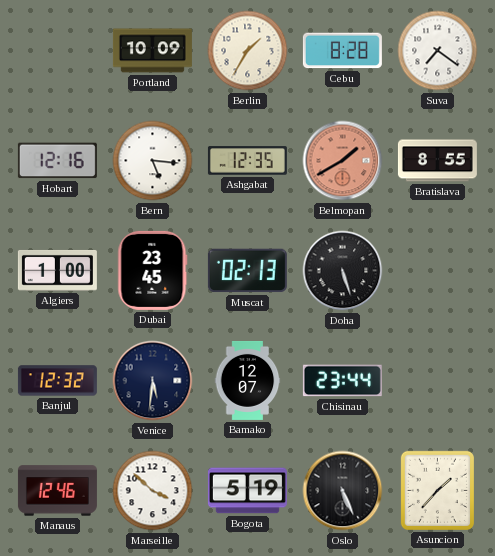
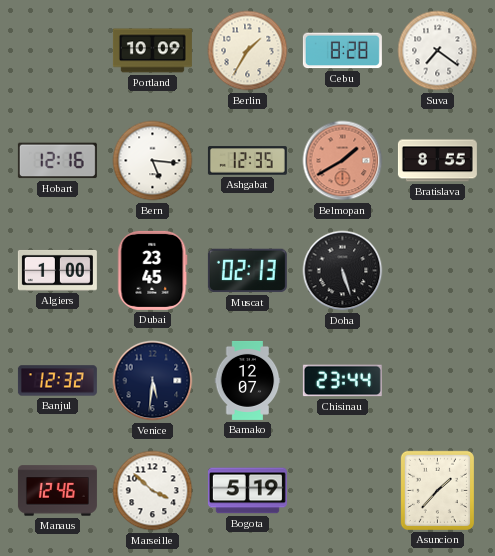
Oslo: 5:26 -> none
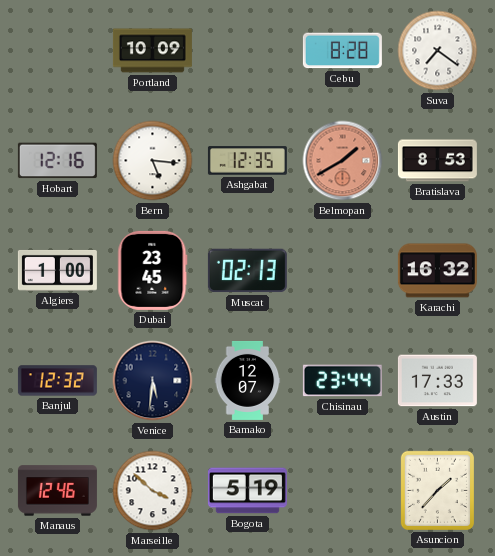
Berlin: 1:35 -> none
Bratislava: 8:55 -> 8:53
Doha: 5:27 -> none
Karachi: none -> 16:32
Austin: none -> 17:33
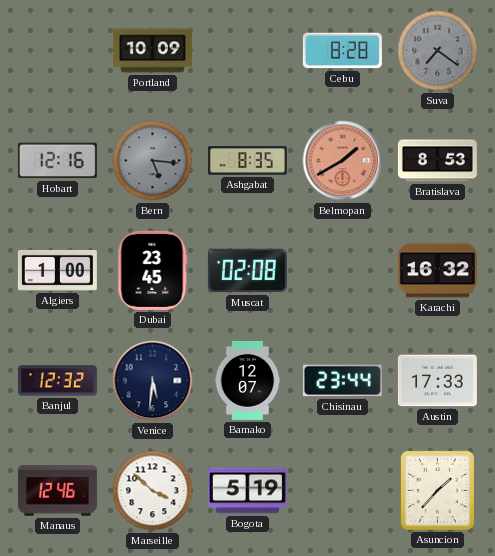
Suva dial: white -> grey
Bern dial: white -> grey
Ashgabat: 12:35 -> 8:35
Muscat: 02:13 -> 02:08
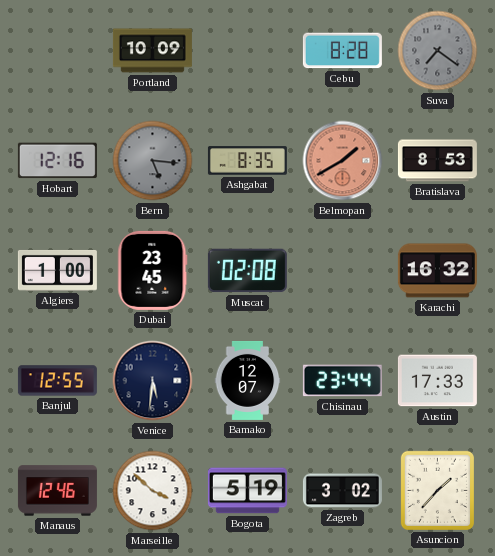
Banjul: 12:32 -> 12:55
Zagreb: none -> 3:02
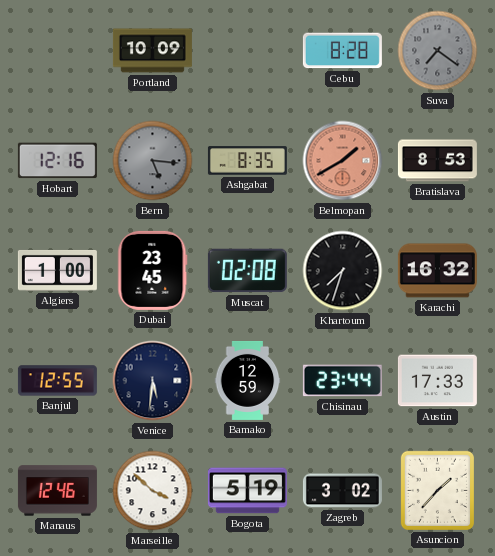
Khartoum: none -> 7:33
Bamako: 12:07 -> 12:59
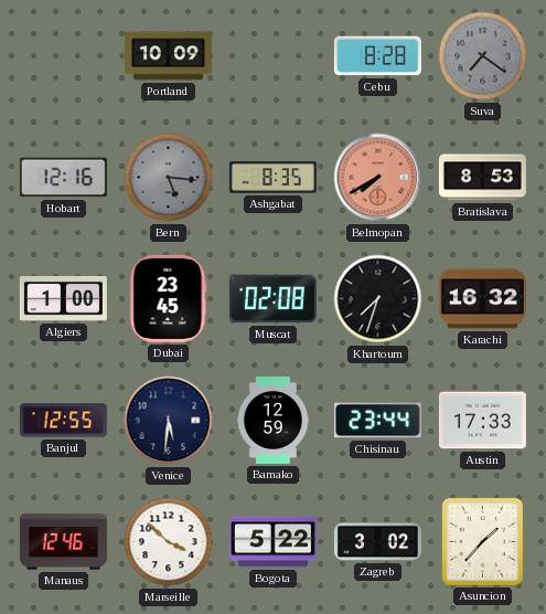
Belmopan: 1:40 -> 7:40
Bogota: 5:19 -> 5:22
